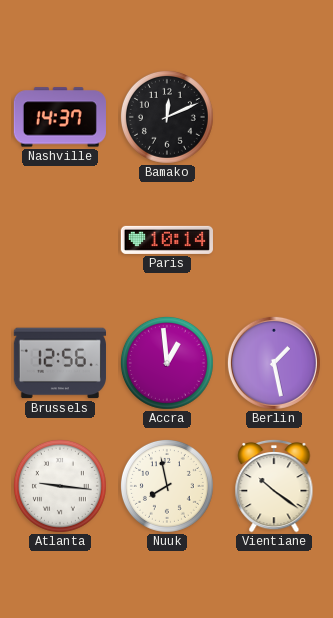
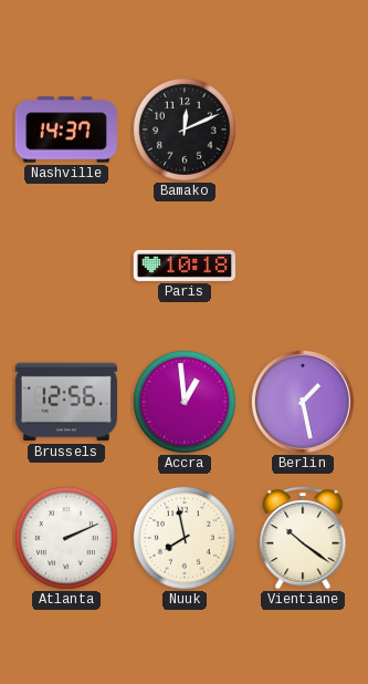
Paris: 10:14 -> 10:18
Atlanta: 9:16 -> 2:11
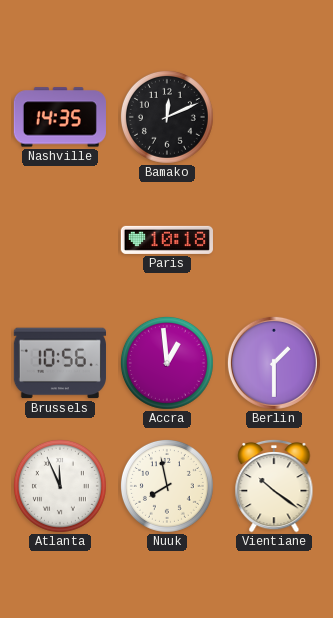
Nashville: 14:37 -> 14:35
Brussels: 12:56 -> 10:56
Berlin: 1:28 -> 1:30
Atlanta: 2:11 -> 11:56
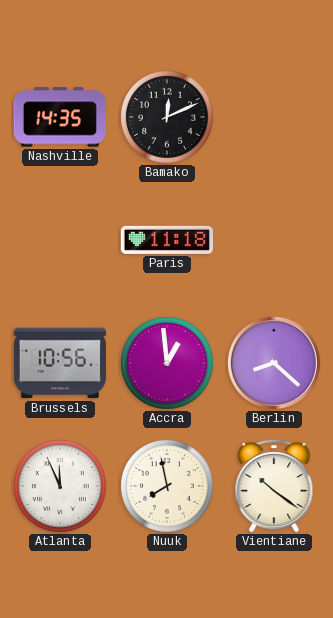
Paris: 10:18 -> 11:18
Berlin: 1:30 -> 8:22
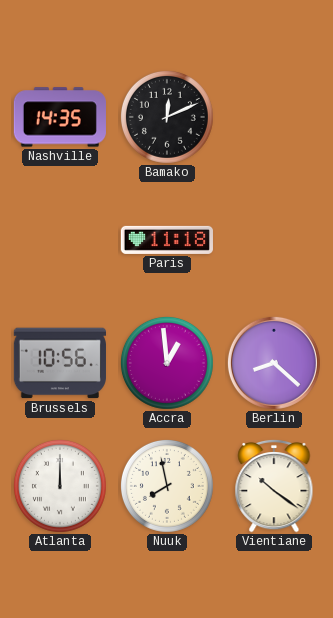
Atlanta: 11:56 -> 12:00
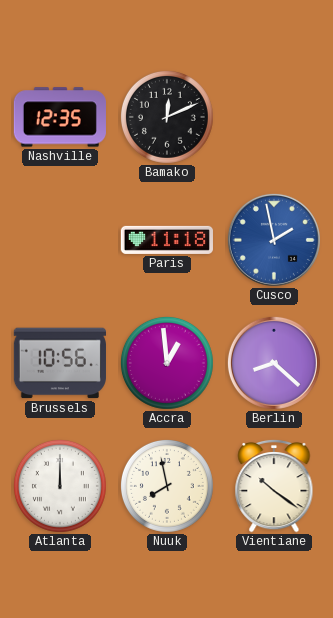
Nashville: 14:35 -> 12:35
Cusco: none -> 1:58
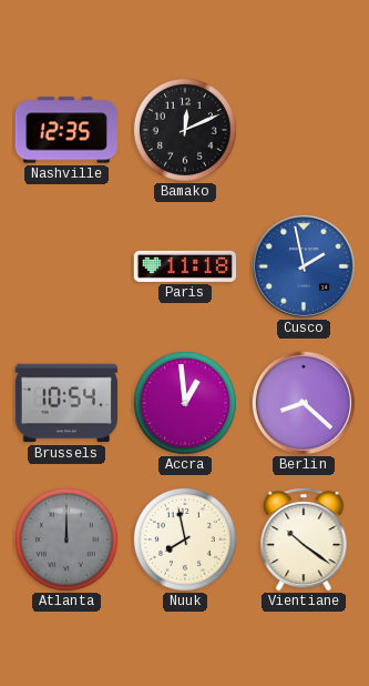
Brussels: 10:56 -> 10:54
Atlanta dial: white -> grey
